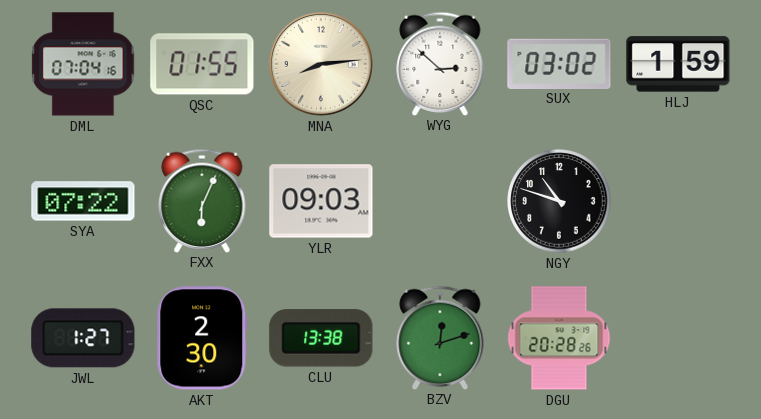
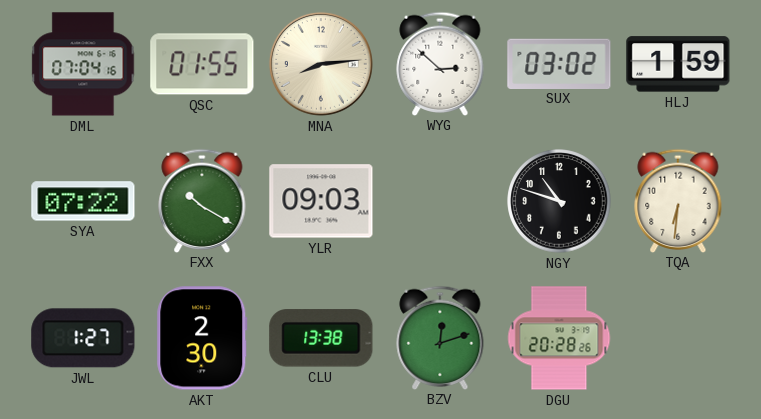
FXX: 6:04 -> 10:20
TQA: none -> 6:31
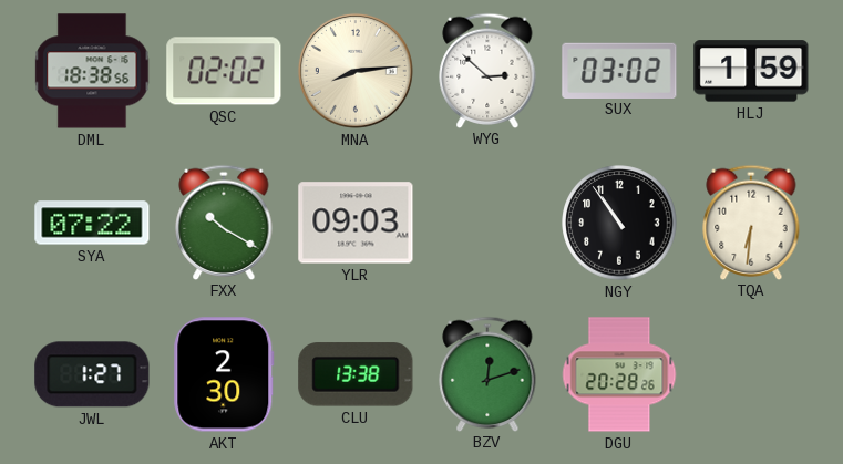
DML: 07:04 -> 18:38
QSC: 01:55 -> 02:02
NGY: 10:48 -> 10:54
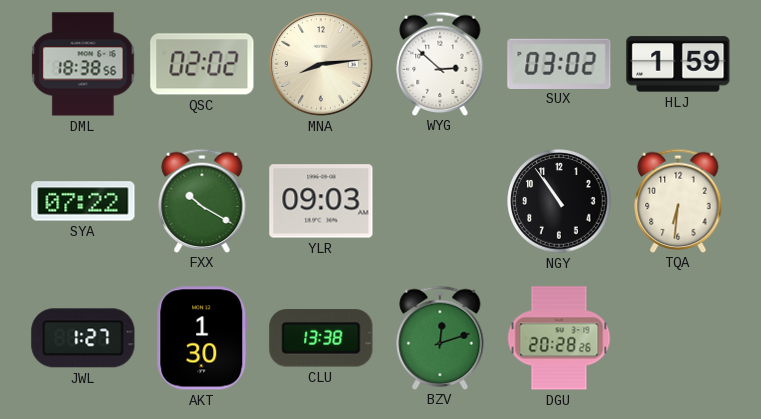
AKT: 2:30 -> 1:30
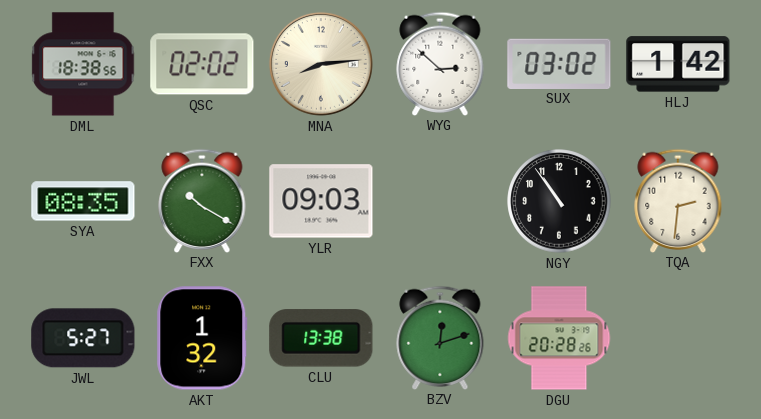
HLJ: 1:59 -> 1:42
SYA: 07:22 -> 08:35
TQA: 6:31 -> 2:31
JWL: 1:27 -> 5:27
AKT: 1:30 -> 1:32
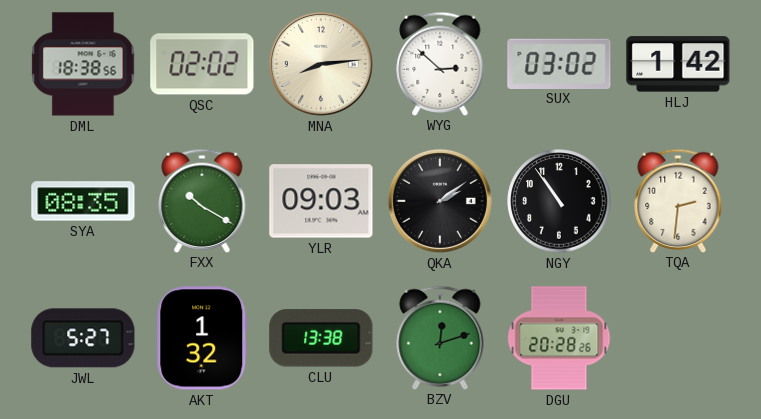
QKA: none -> 2:09
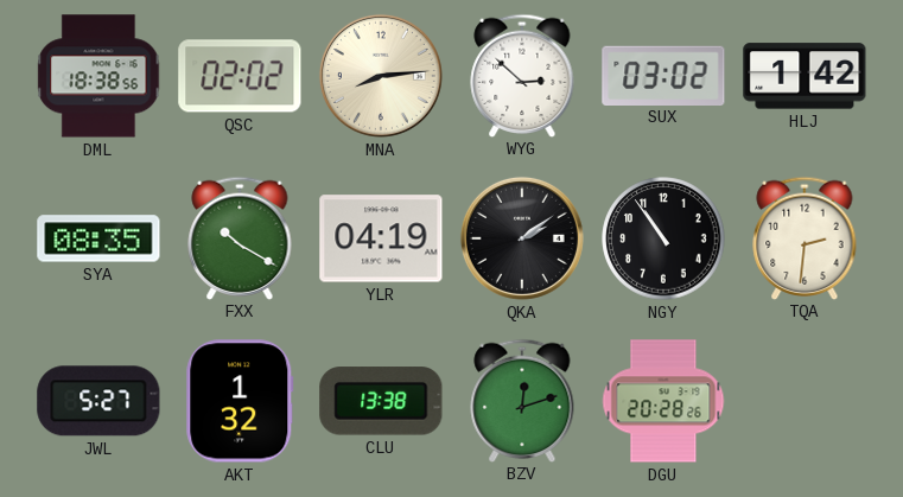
YLR: 09:03 -> 04:19
